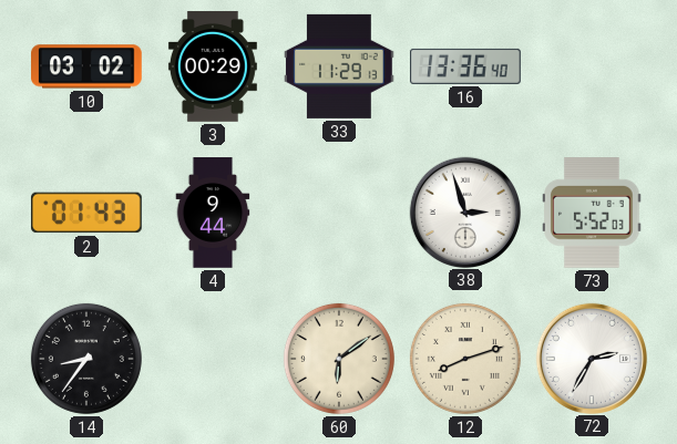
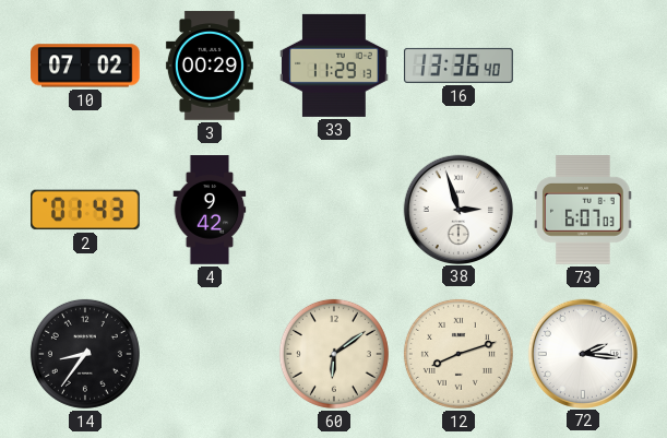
10: 03:02 -> 07:02
4: 9:44 -> 9:42
73: 5:52 -> 6:07
72: 2:35 -> 2:16
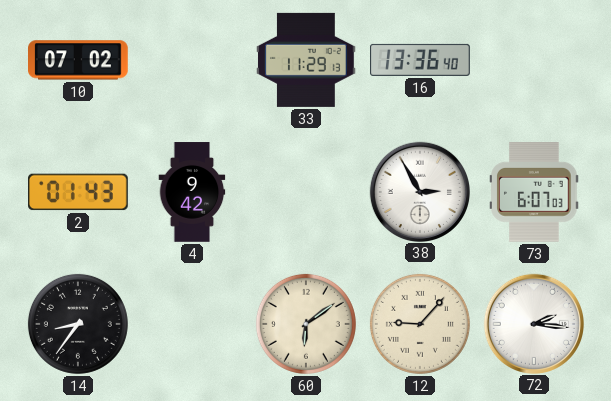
3: 00:29 -> none
38: 2:57 -> 2:55
12: 8:12 -> 9:07
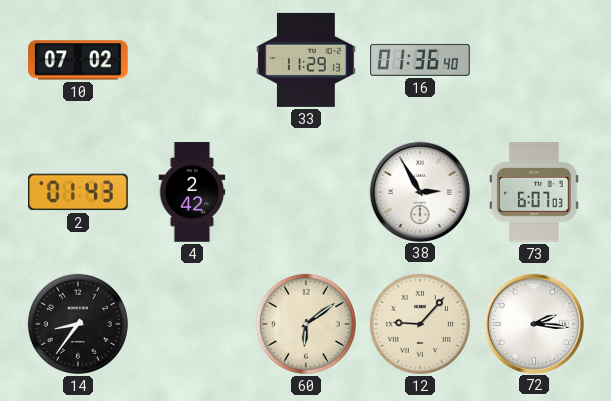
16: 13:36 -> 01:36
4: 9:42 -> 2:42
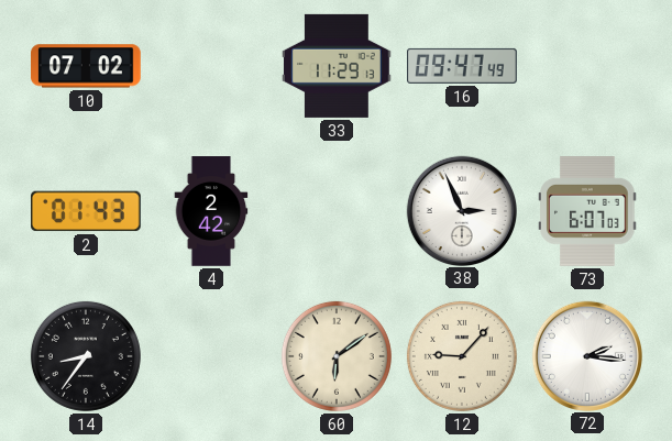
16: 01:36 -> 09:47
38: 2:55 -> 2:56
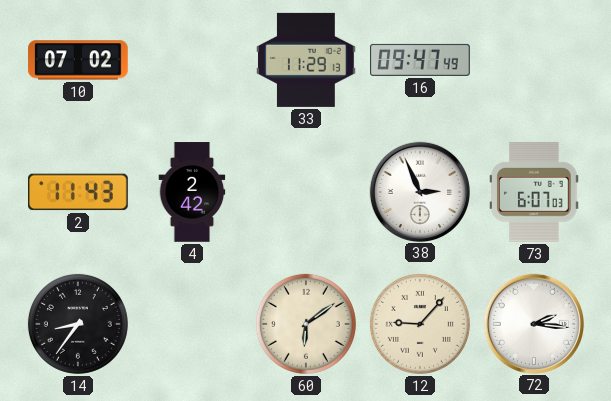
2: 01:43 -> 11:43
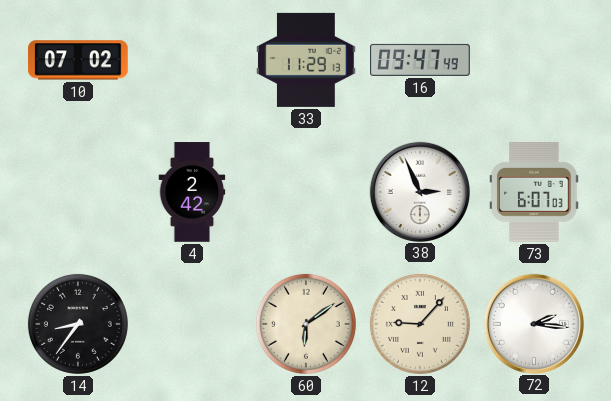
2: 11:43 -> none
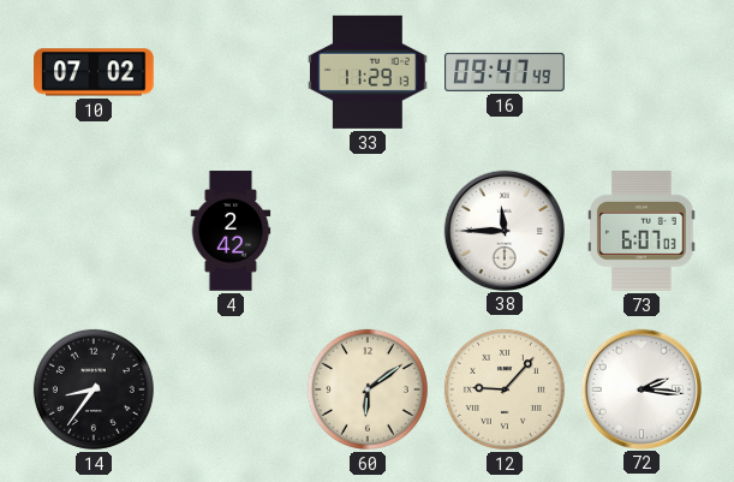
38: 2:56 -> 11:45
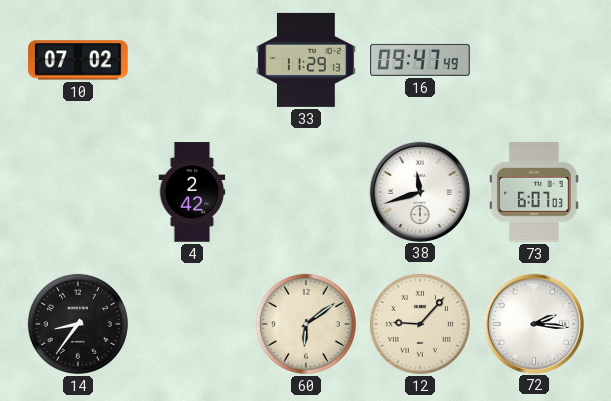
38: 11:45 -> 11:42
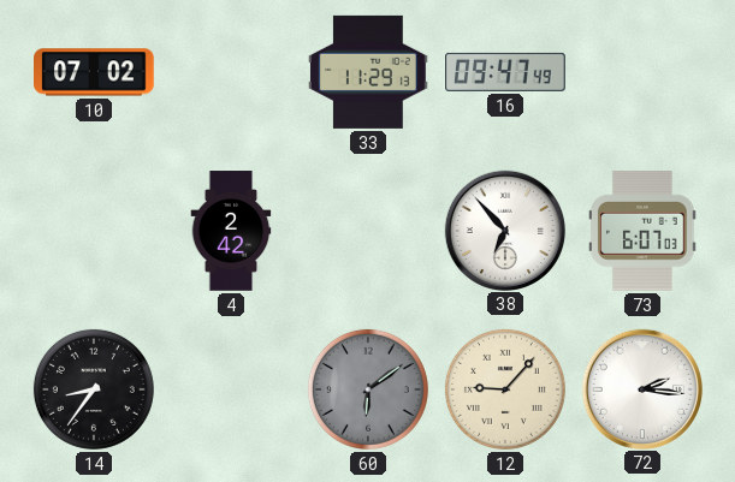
38: 11:42 -> 6:53
60 dial: cream -> grey
